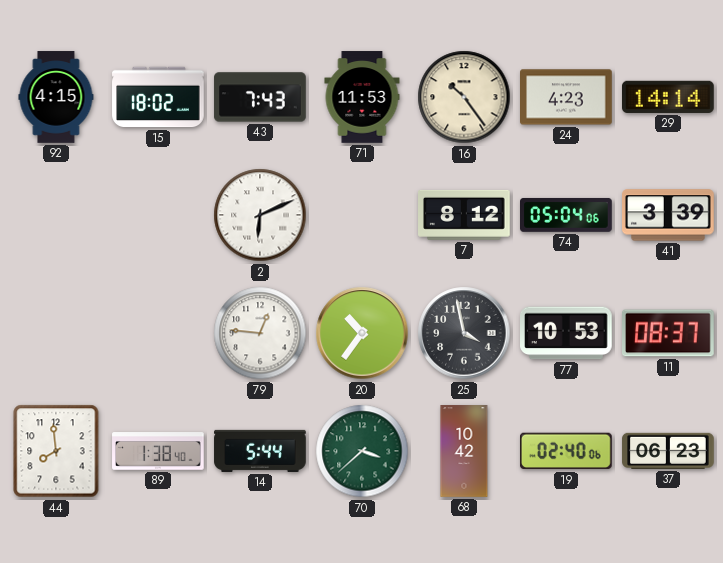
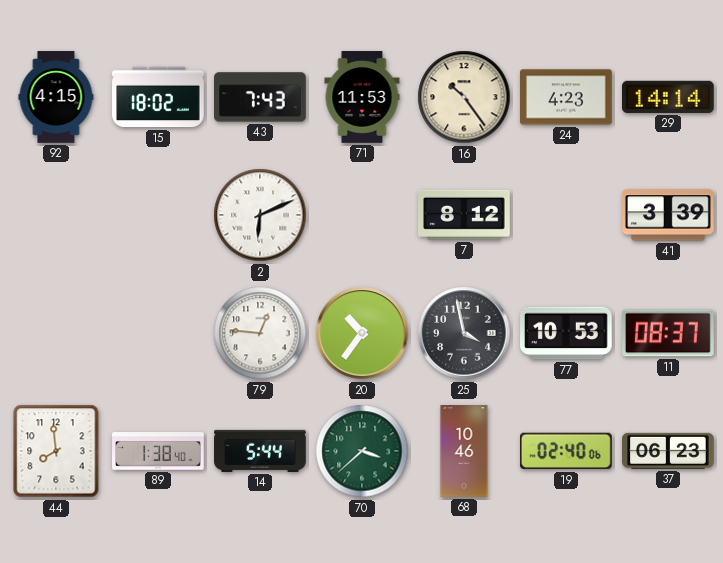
74: 05:04 -> none
68: 10:42 -> 10:46
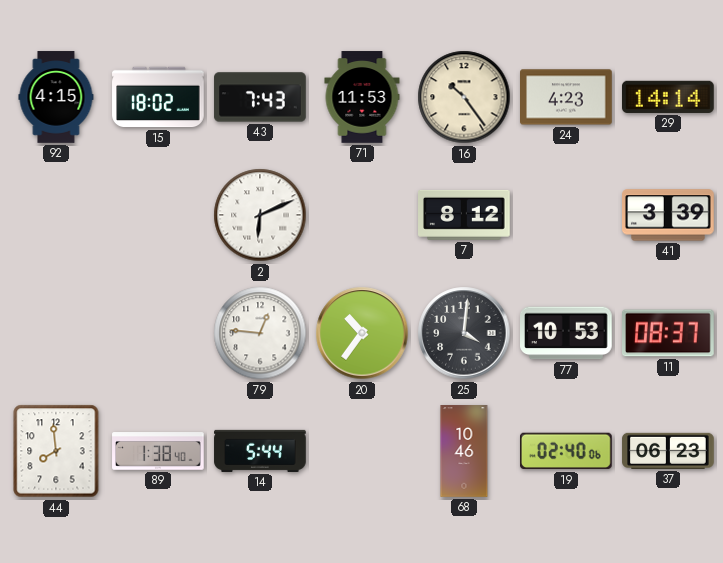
25: 3:58 -> 4:01
70: 3:38 -> none
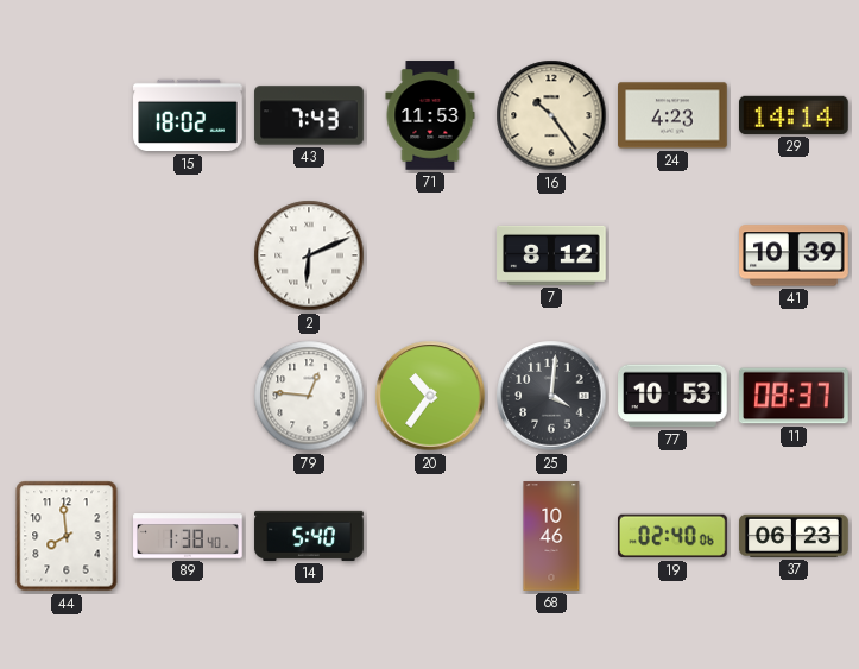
92: 4:15 -> none
41: 3:39 -> 10:39
14: 5:44 -> 5:40
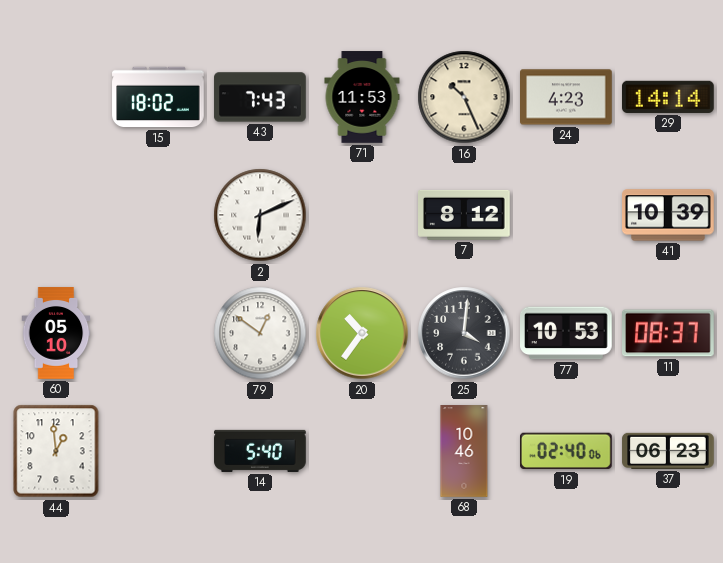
16: 10:24 -> 10:26
60: none -> 05:10
79: 12:46 -> 12:51
44: 7:59 -> 12:59
89: 1:38 -> none
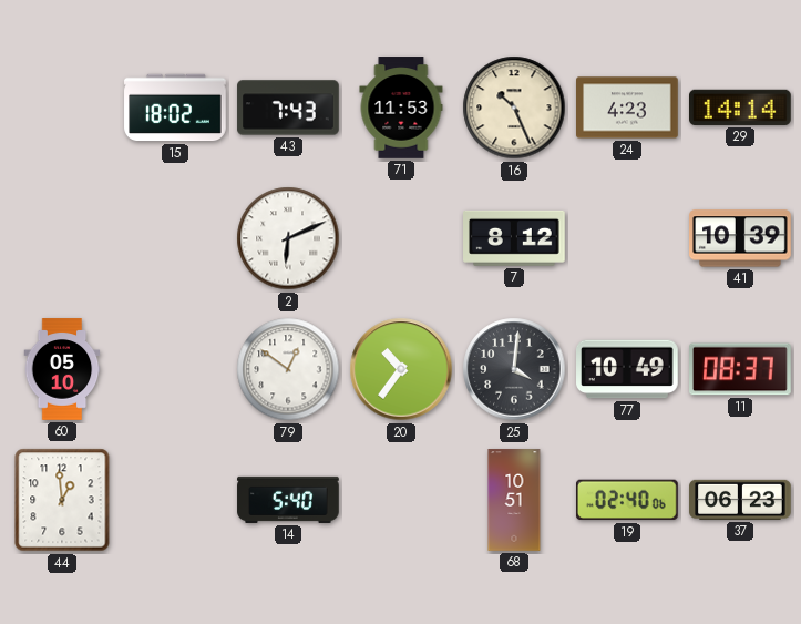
77: 10:53 -> 10:49
68: 10:46 -> 10:51
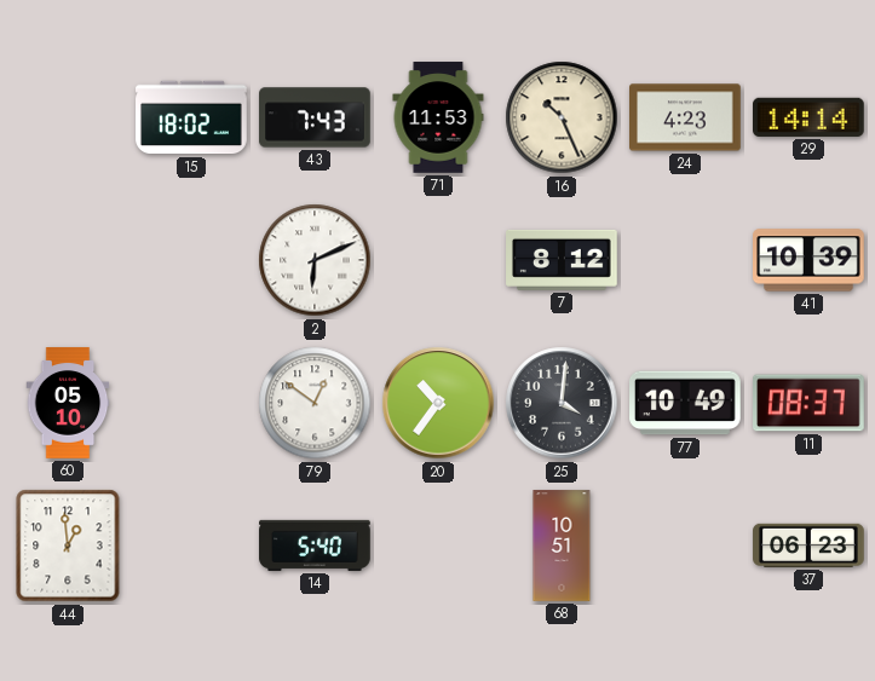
19: 02:40 -> none
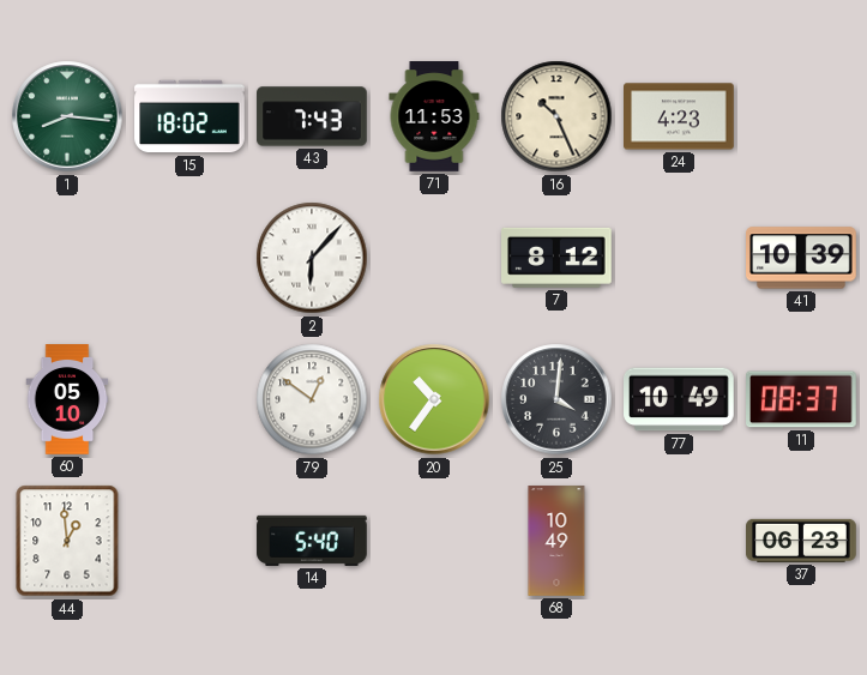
1: none -> 8:16
29: 14:14 -> none
2: 6:11 -> 6:07
68: 10:51 -> 10:49
